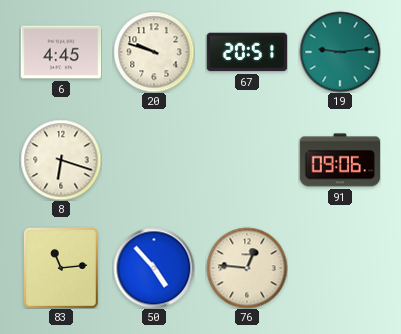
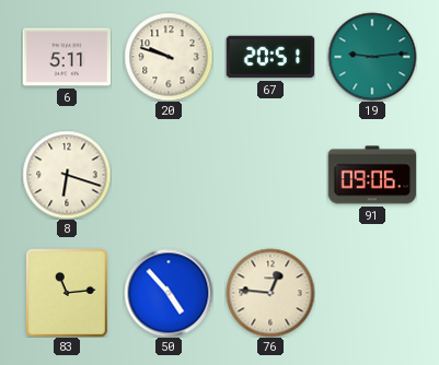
6: 4:45 -> 5:11
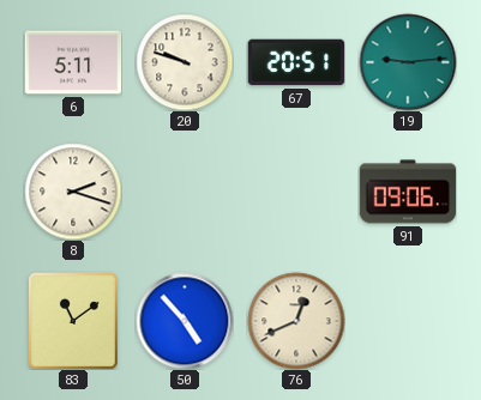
8: 6:18 -> 2:18
83: 11:14 -> 11:09
76: 12:46 -> 12:41
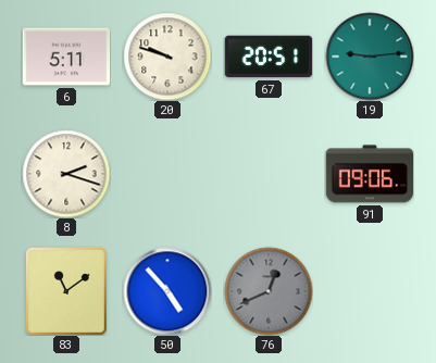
76 dial: cream -> grey
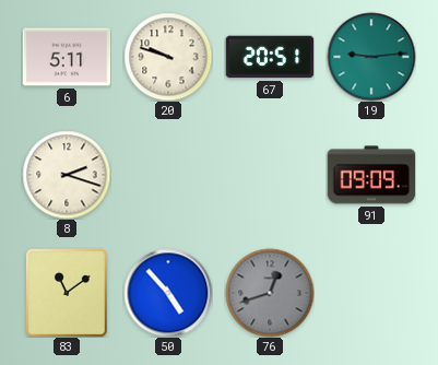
91: 09:06 -> 09:09
76: 12:41 -> 12:42
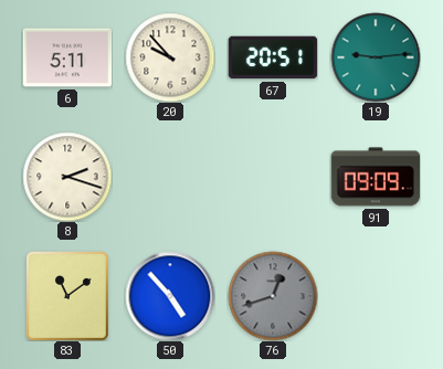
20: 9:48 -> 9:53
